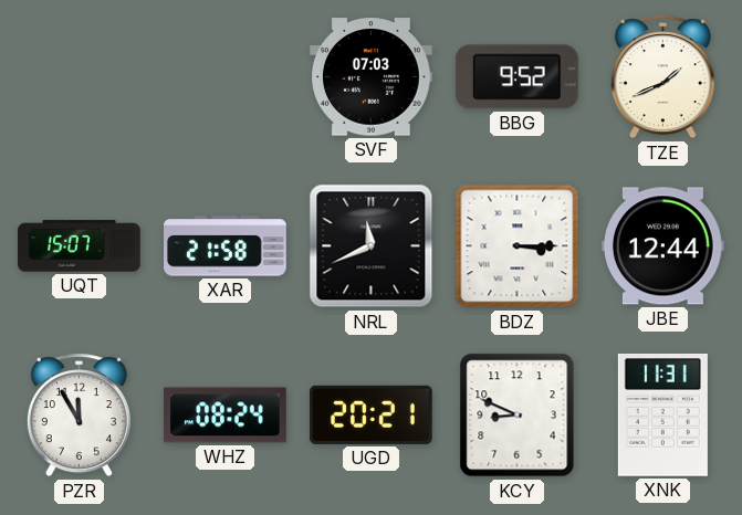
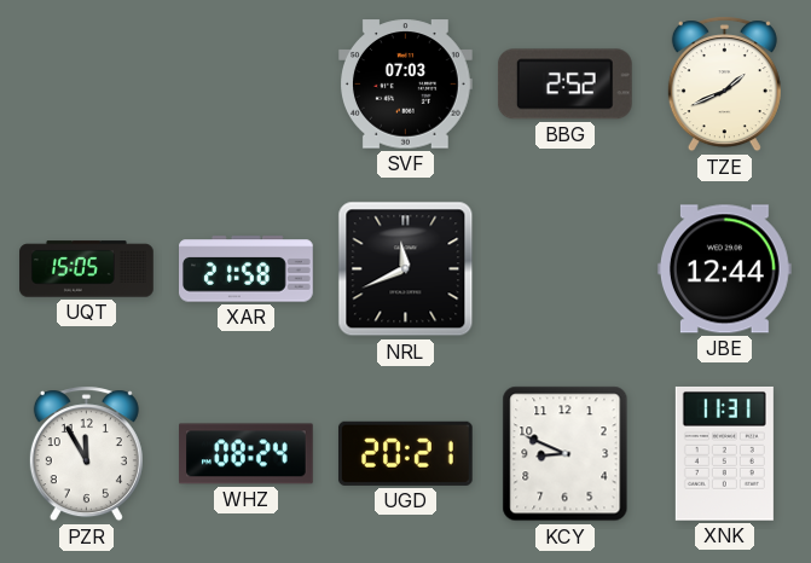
BBG: 9:52 -> 2:52
UQT: 15:07 -> 15:05
BDZ: 3:15 -> none
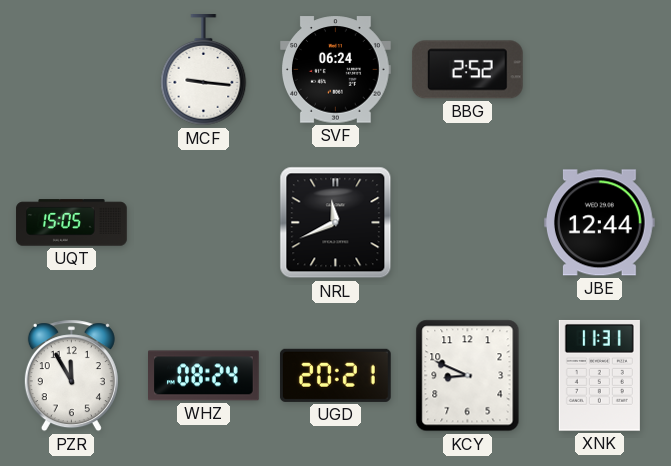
MCF: none -> 9:16
SVF: 07:03 -> 06:24
TZE: 1:41 -> none
XAR: 21:58 -> none
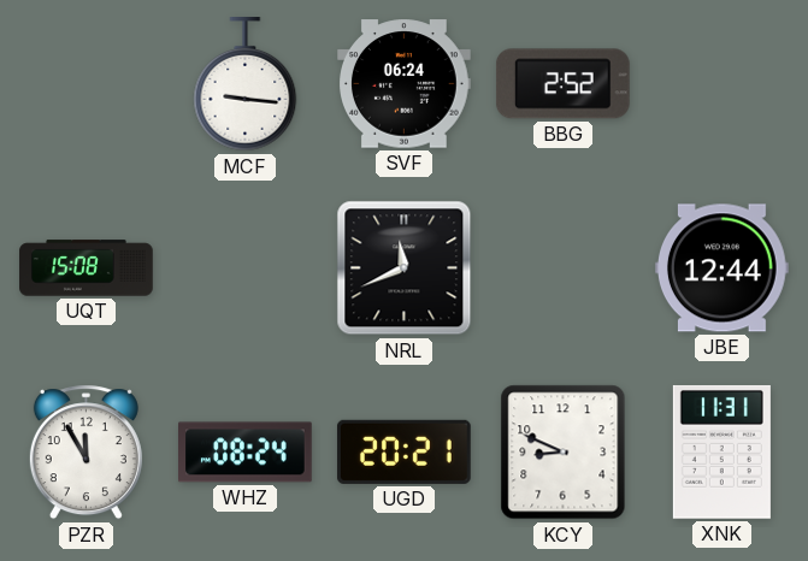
UQT: 15:05 -> 15:08
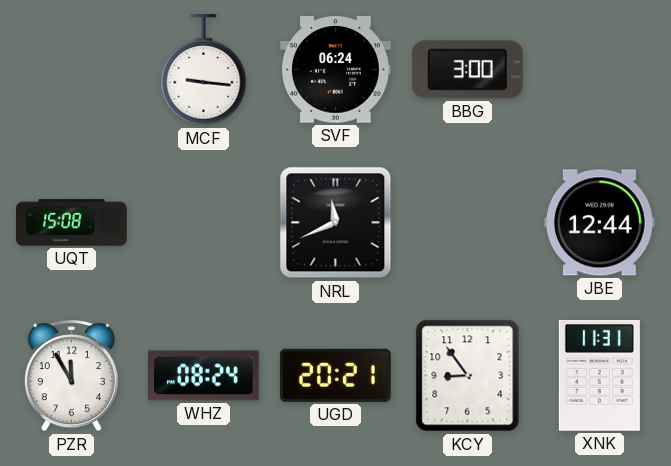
BBG: 2:52 -> 3:00
KCY: 8:49 -> 8:54
